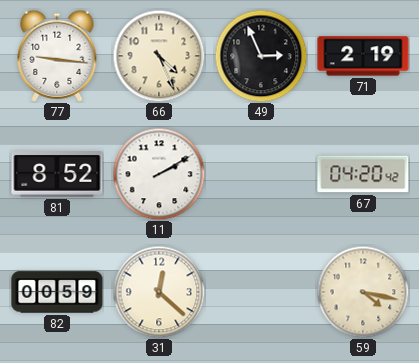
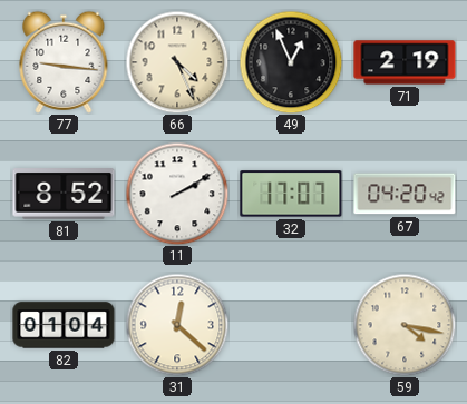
49: 2:56 -> 12:56
32: none -> 17:07
82: 00:59 -> 01:04
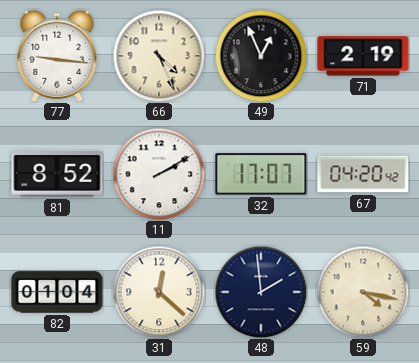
48: none -> 1:59
